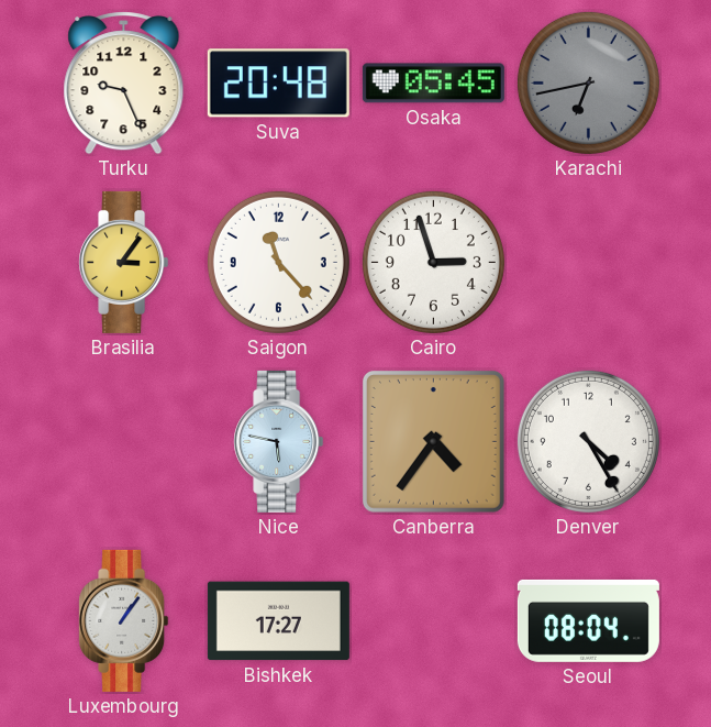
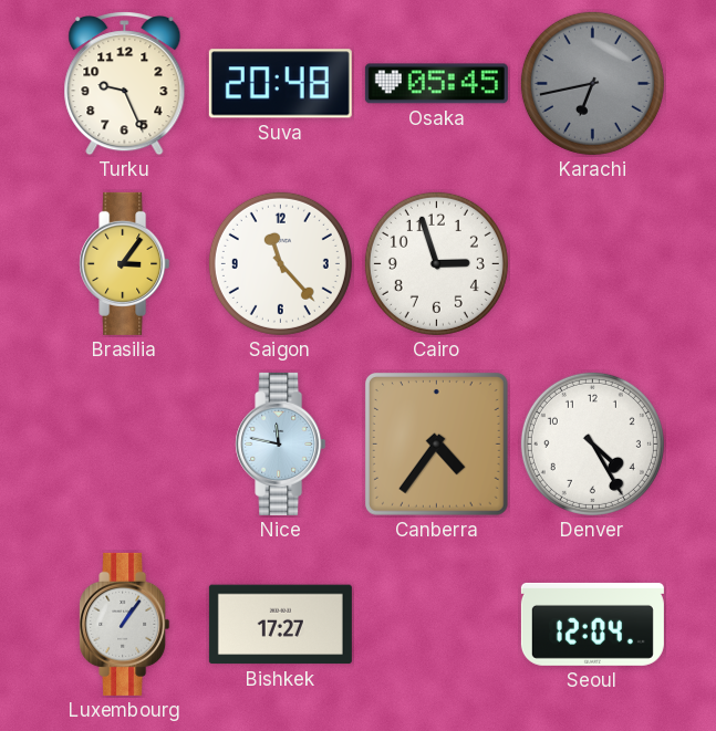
Nice: 5:47 -> 11:47
Seoul: 08:04 -> 12:04
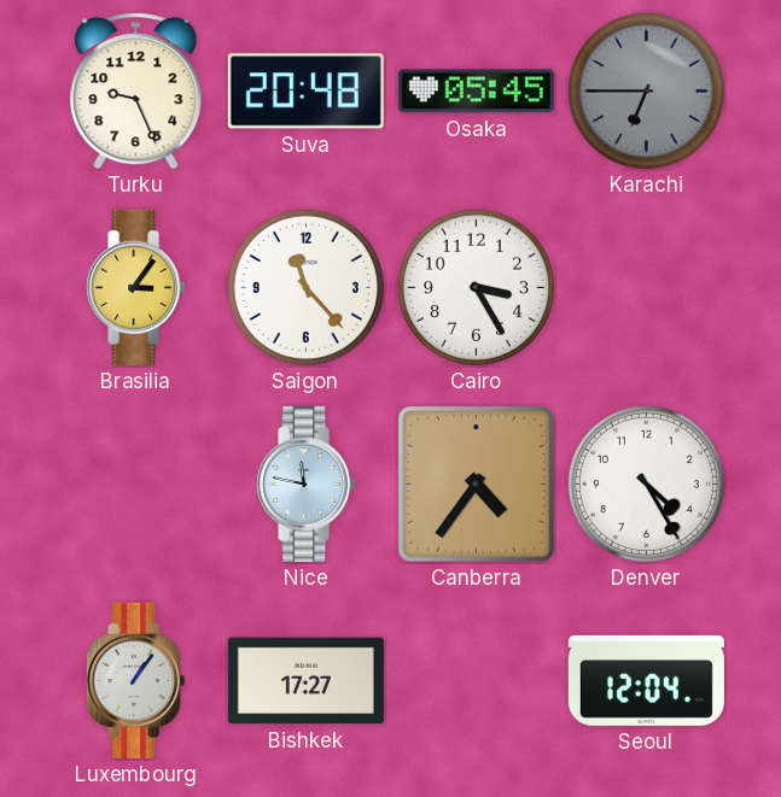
Karachi: 6:43 -> 6:45
Cairo: 2:57 -> 3:25
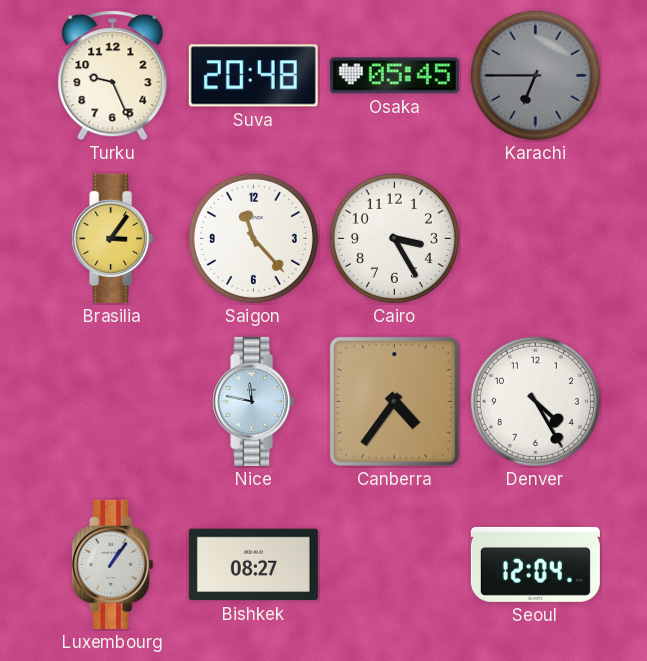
Bishkek: 17:27 -> 08:27
